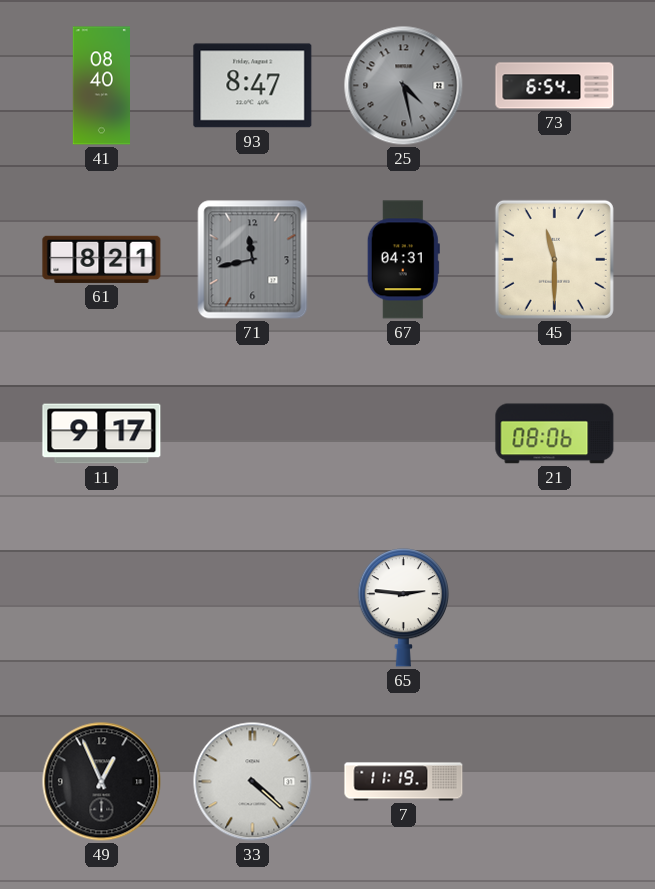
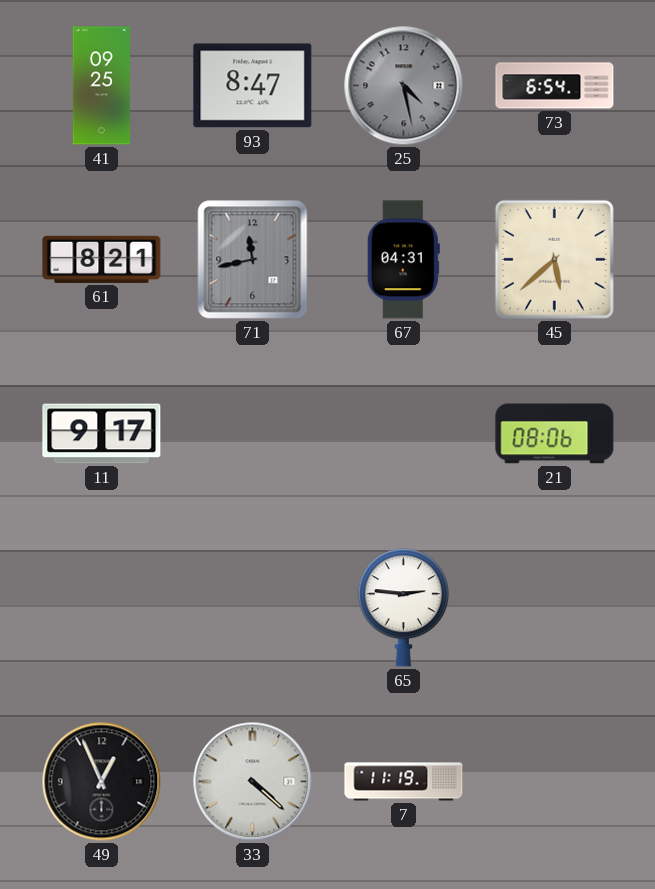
41: 08:40 -> 09:25
45: 11:30 -> 5:38
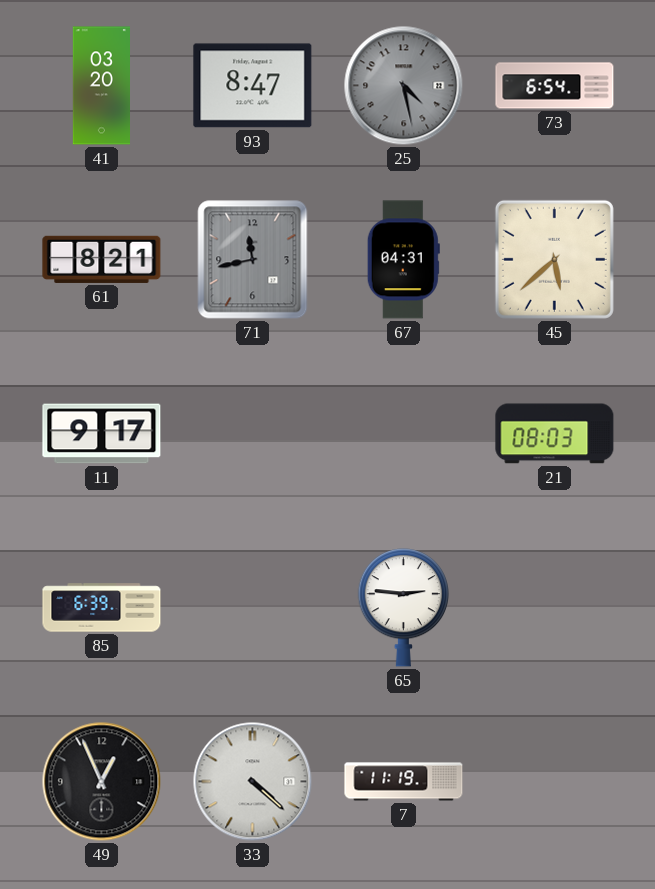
41: 09:25 -> 03:20
21: 08:06 -> 08:03
85: none -> 6:39
